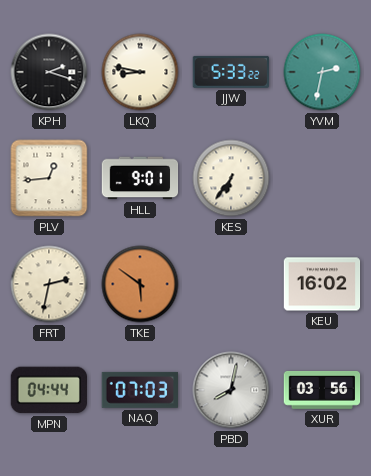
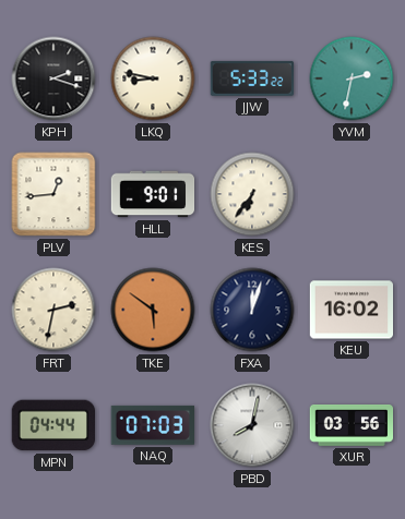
FXA: none -> 12:03
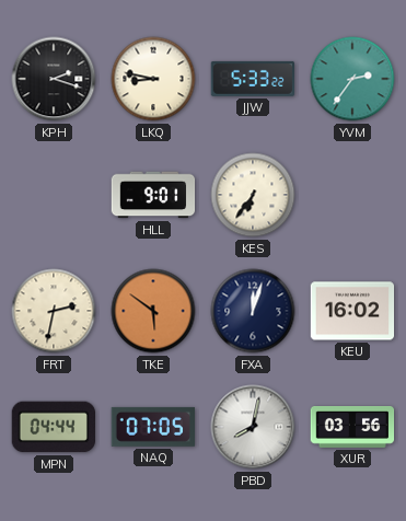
YVM: 2:32 -> 2:36
PLV: 12:44 -> none
NAQ: 07:03 -> 07:05
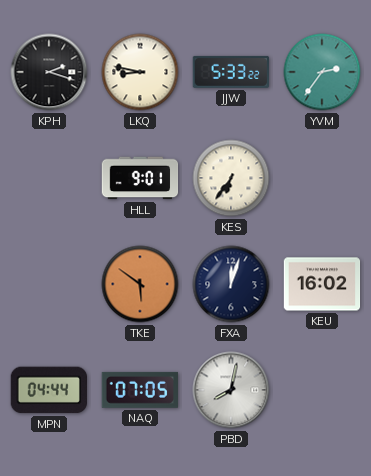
FRT: 2:32 -> none
XUR: 03:56 -> none
